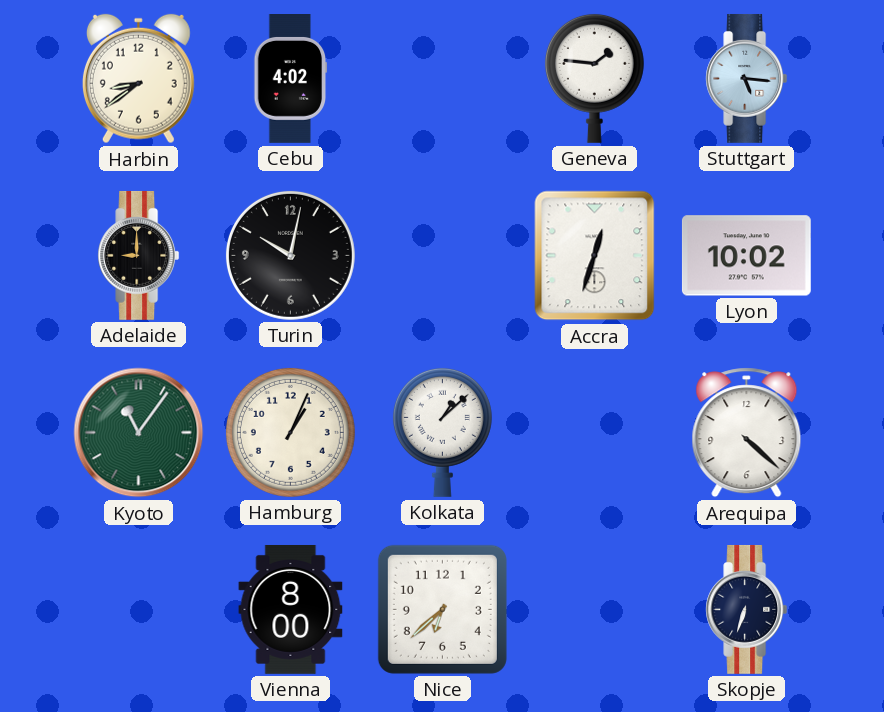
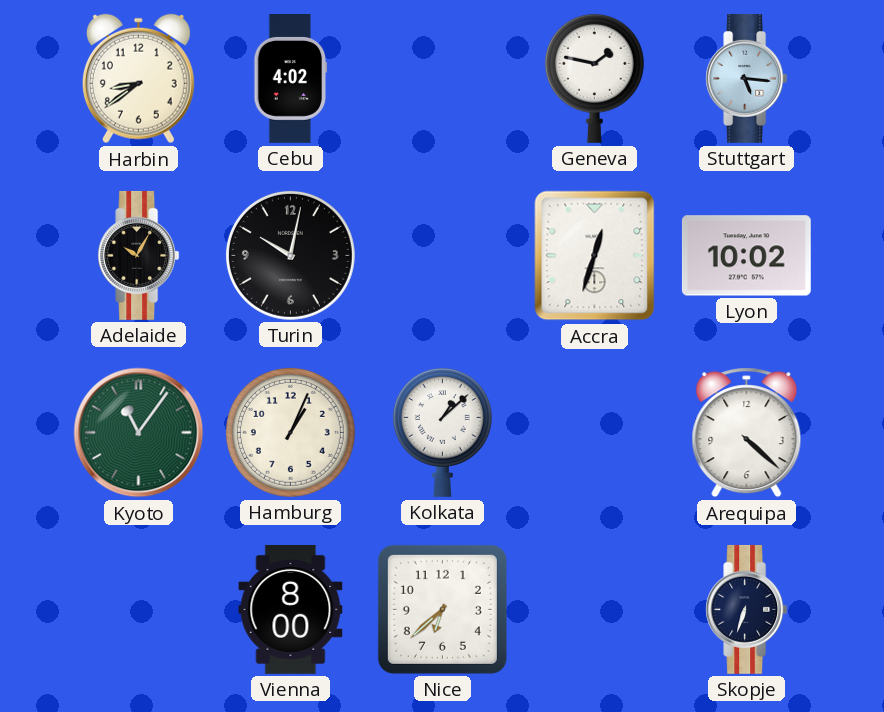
Geneva: 1:46 -> 1:47
Adelaide: 9:00 -> 10:05
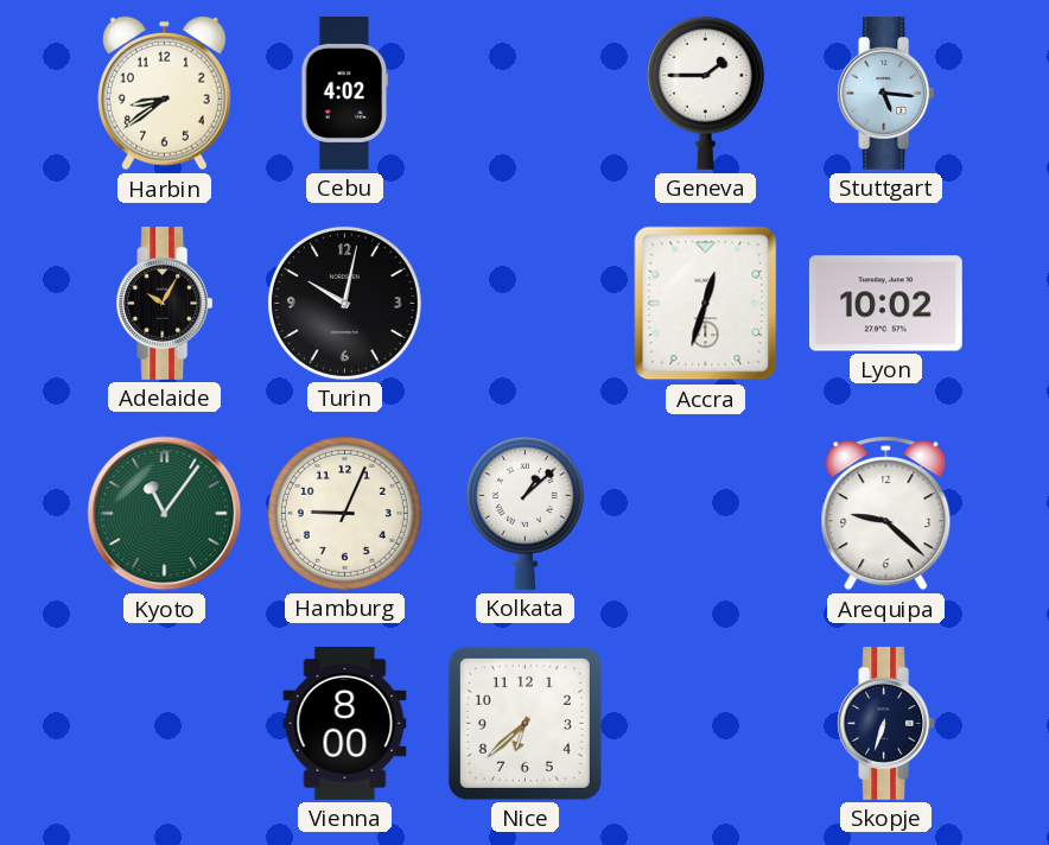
Geneva: 1:47 -> 1:45
Hamburg: 1:04 -> 9:04
Arequipa: 4:22 -> 9:22
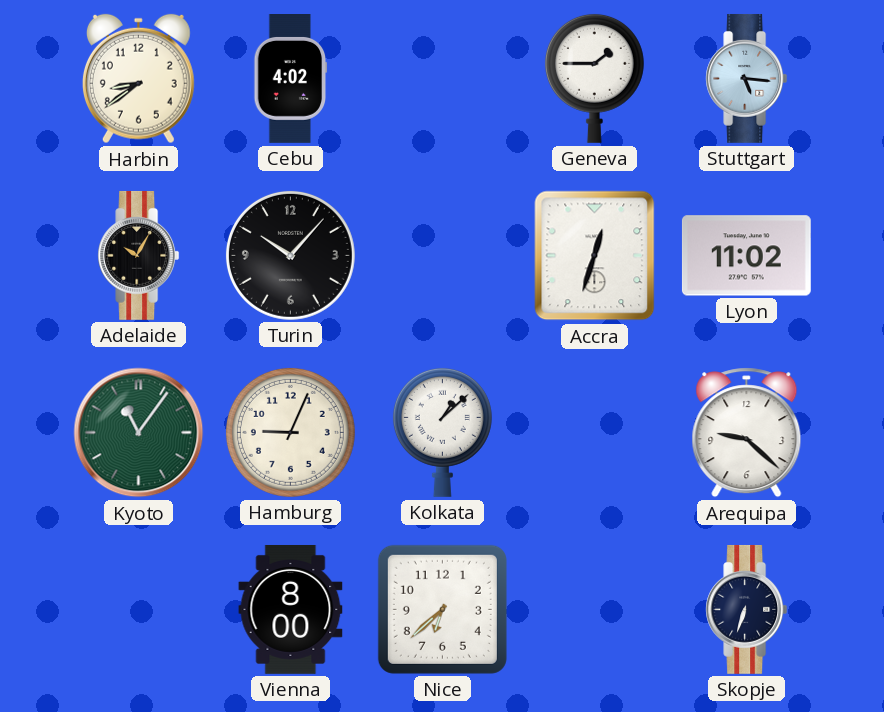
Turin: 10:02 -> 10:07
Lyon: 10:02 -> 11:02
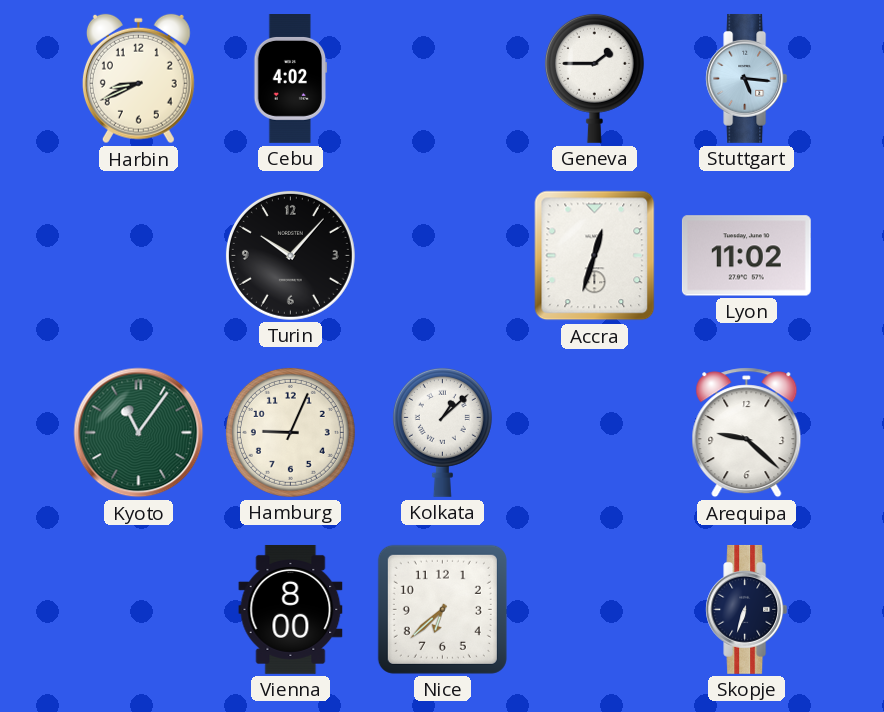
Harbin: 8:39 -> 8:41
Adelaide: 10:05 -> none
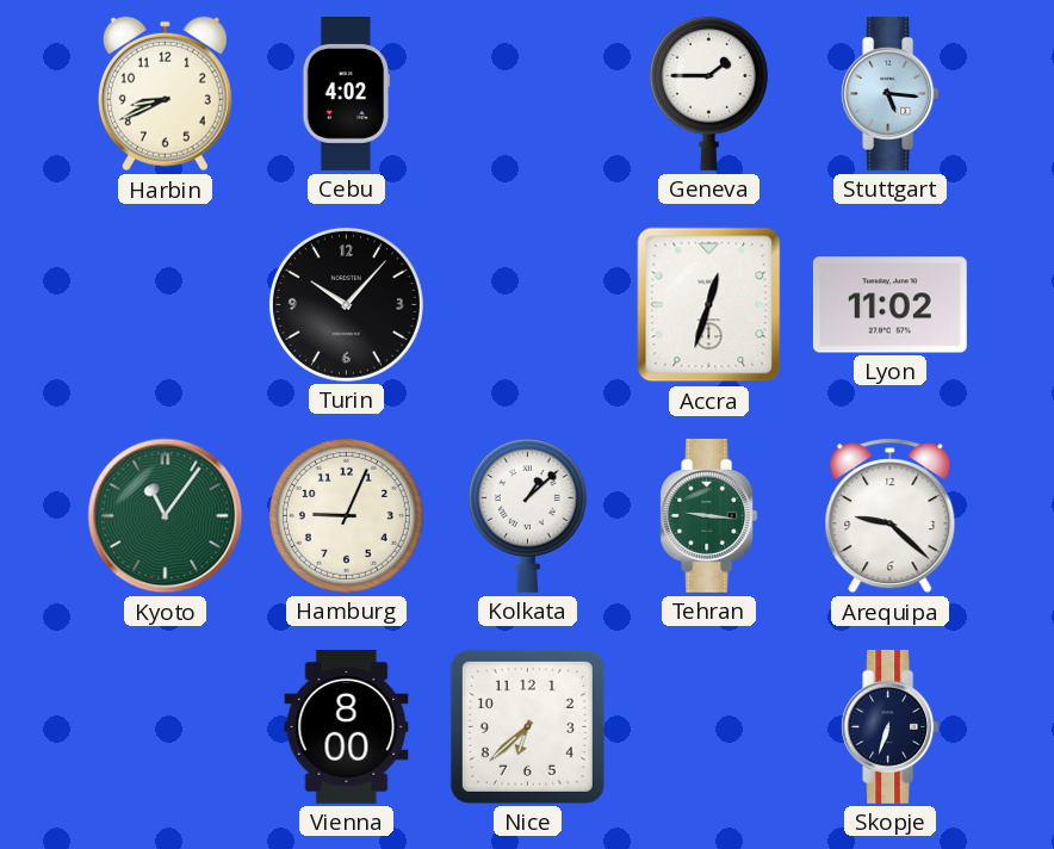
Tehran: none -> 9:16
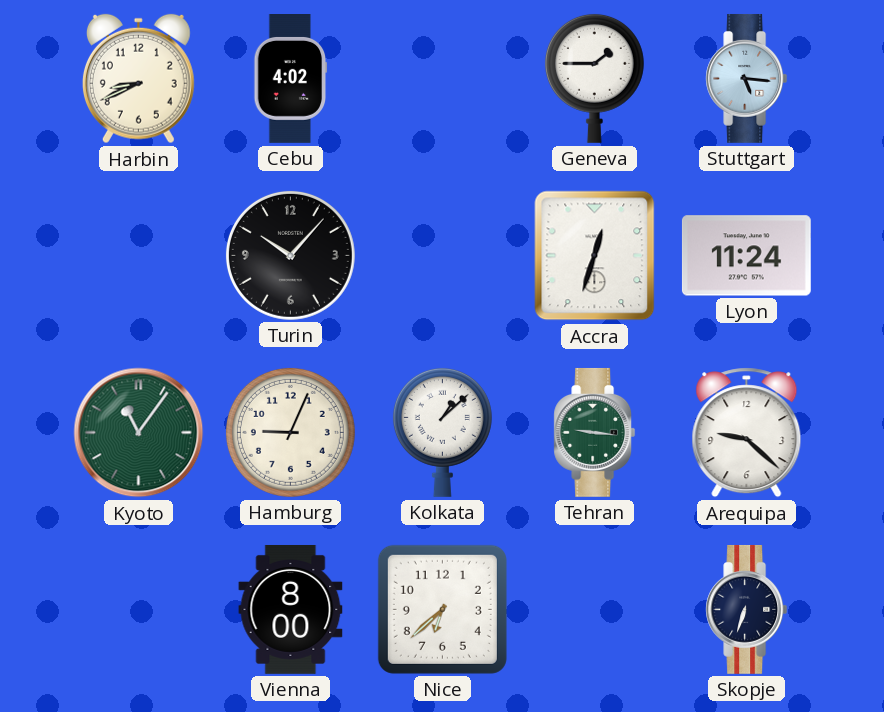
Lyon: 11:02 -> 11:24
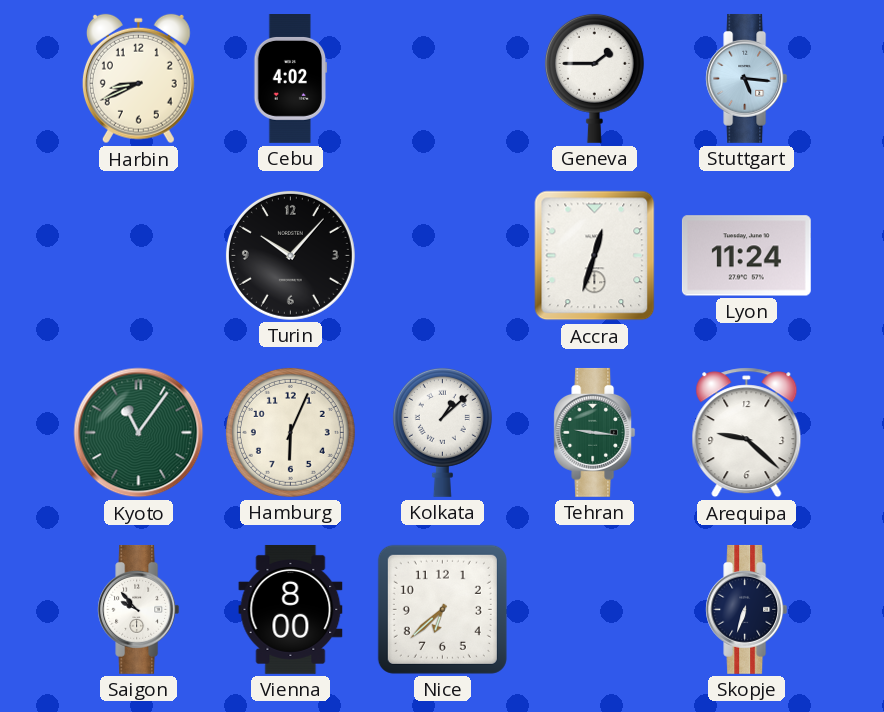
Hamburg: 9:04 -> 6:04
Saigon: none -> 9:53
